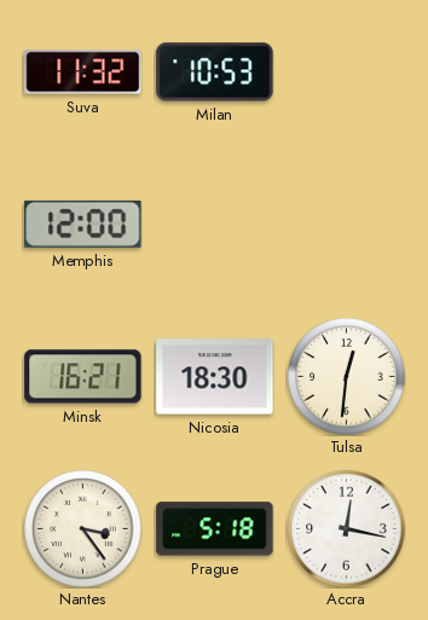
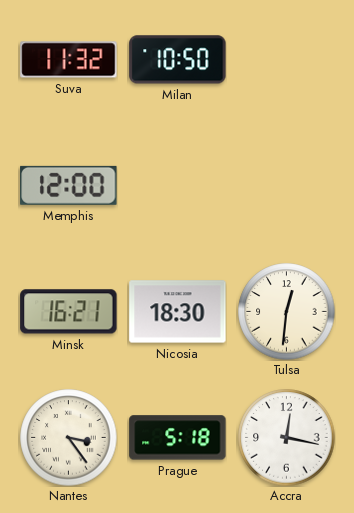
Milan: 10:53 -> 10:50
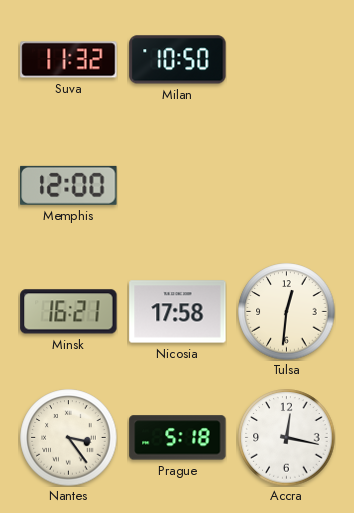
Nicosia: 18:30 -> 17:58
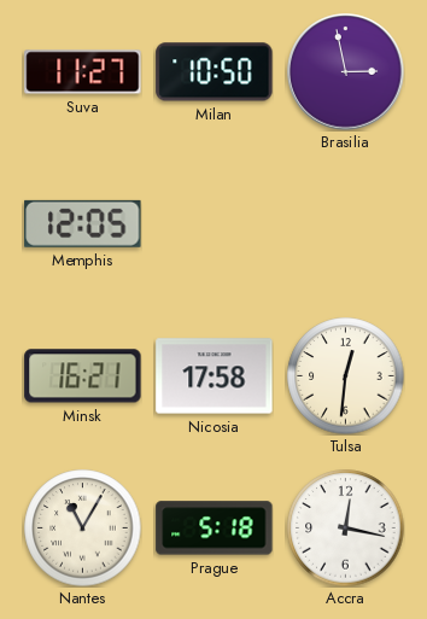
Suva: 11:32 -> 11:27
Brasilia: none -> 2:58
Memphis: 12:00 -> 12:05
Nantes: 3:24 -> 11:05
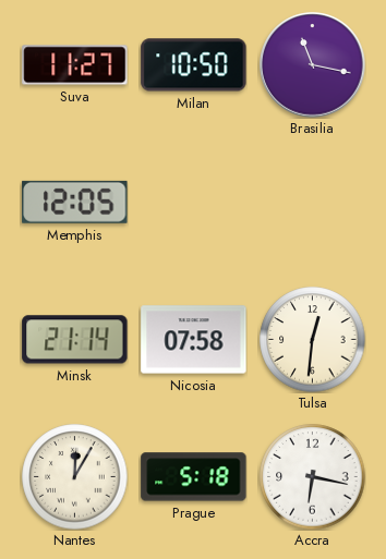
Brasilia: 2:58 -> 11:17
Minsk: 16:21 -> 21:14
Nicosia: 17:58 -> 07:58
Nantes: 11:05 -> 12:05
Accra: 12:17 -> 6:17
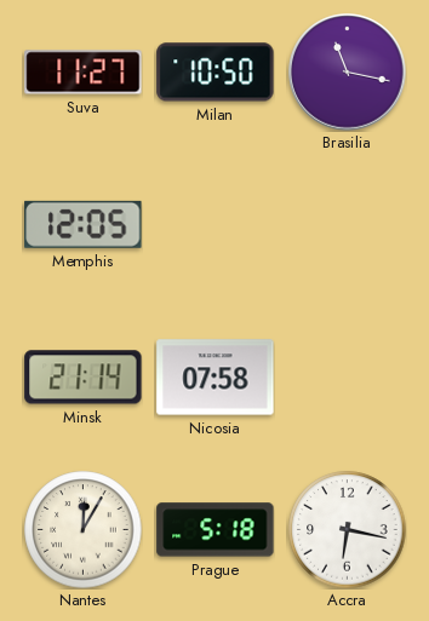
Tulsa: 12:31 -> none
